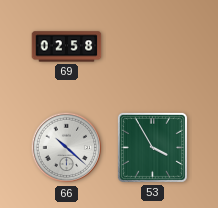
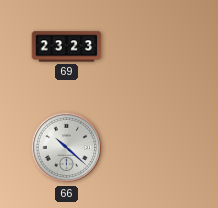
69: 02:58 -> 23:23
53: 3:55 -> none
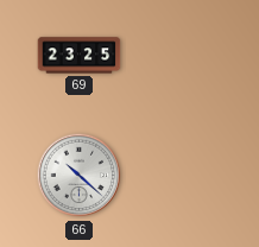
69: 23:23 -> 23:25
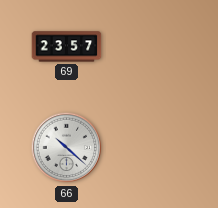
69: 23:25 -> 23:57
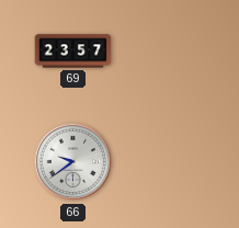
66: 10:22 -> 9:39
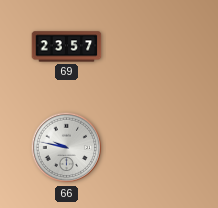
66: 9:39 -> 9:47
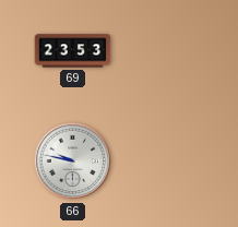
69: 23:57 -> 23:53
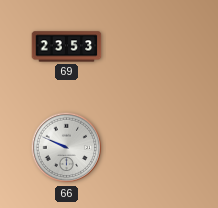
66: 9:47 -> 9:49
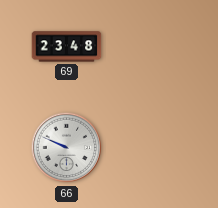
69: 23:53 -> 23:48
